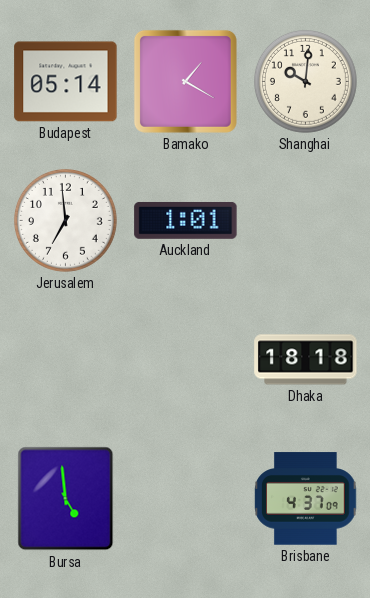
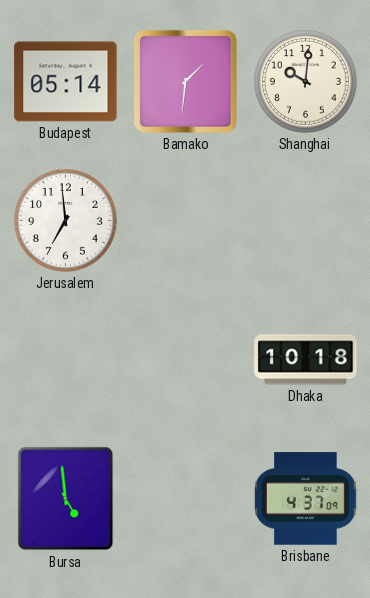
Bamako: 1:20 -> 1:31
Auckland: 1:01 -> none
Dhaka: 18:18 -> 10:18
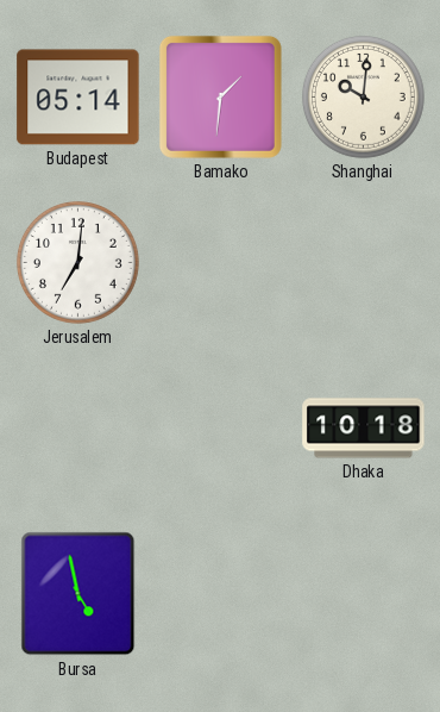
Jerusalem: 6:59 -> 7:01
Bursa: 4:59 -> 4:58
Brisbane: 4:37 -> none
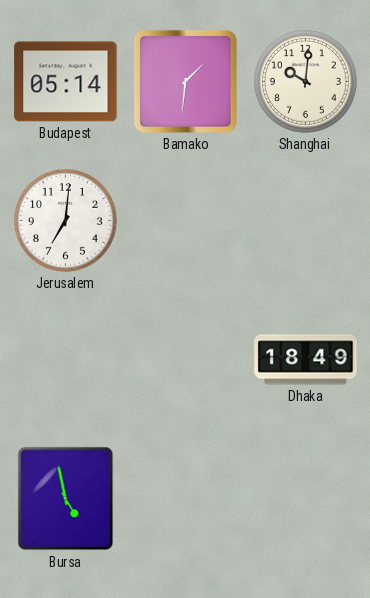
Dhaka: 10:18 -> 18:49
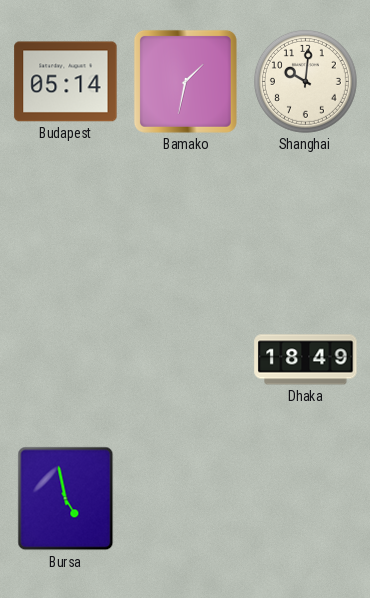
Bamako: 1:31 -> 1:32
Jerusalem: 7:01 -> none
